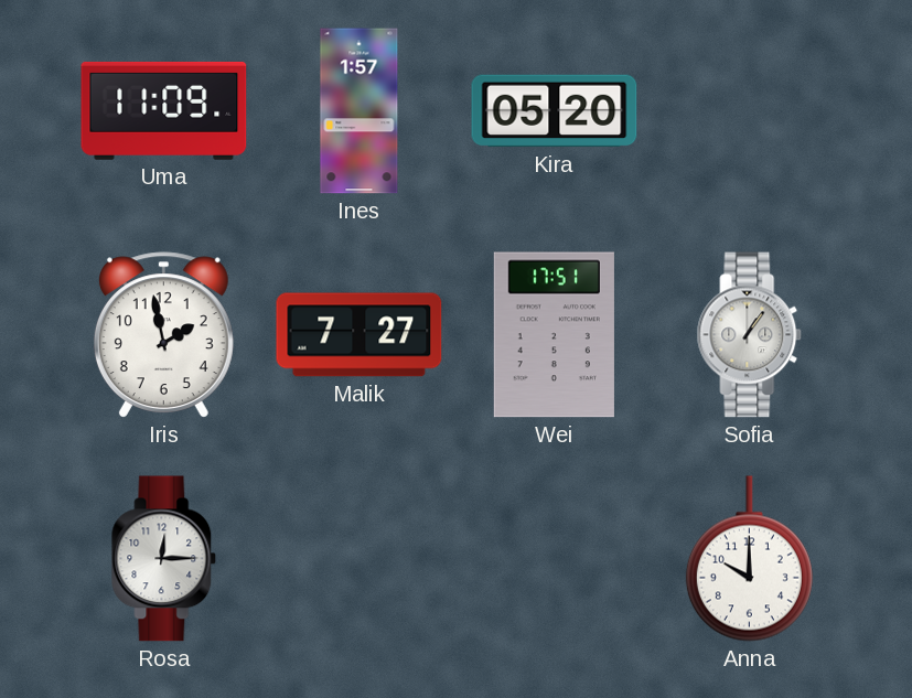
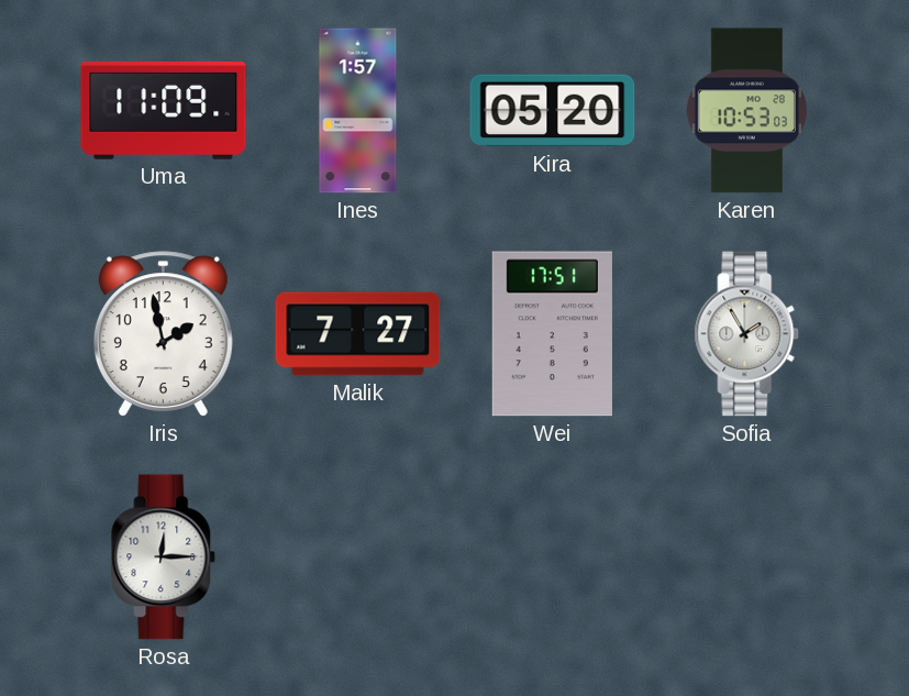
Karen: none -> 10:53
Sofia: 1:06 -> 1:55
Anna: 10:00 -> none
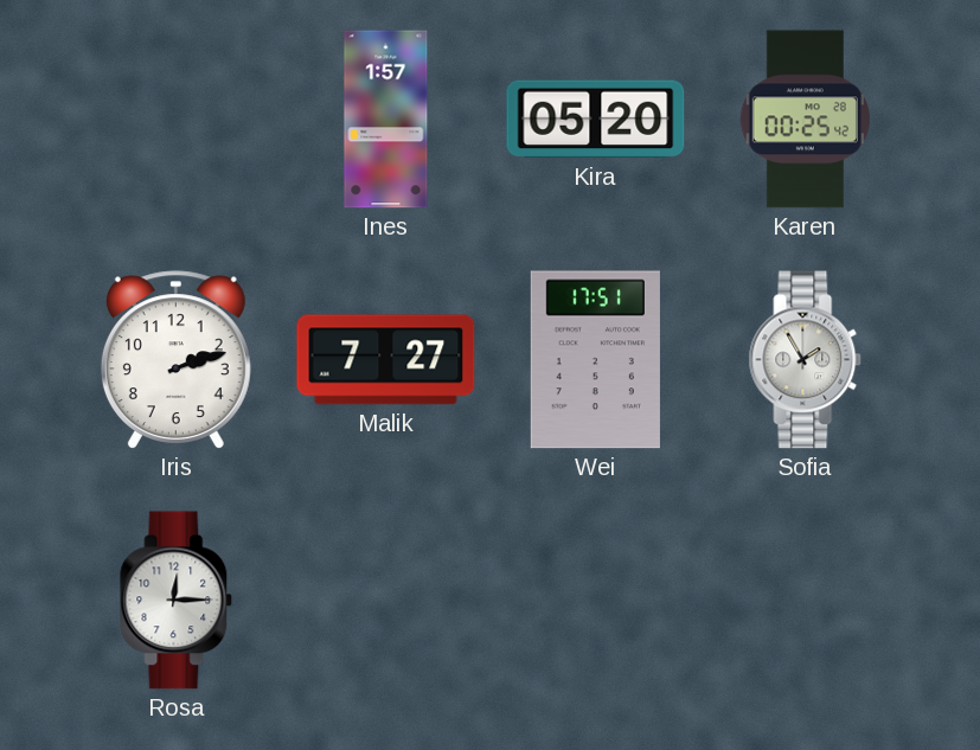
Uma: 11:09 -> none
Karen: 10:53 -> 00:25
Iris: 1:58 -> 2:12
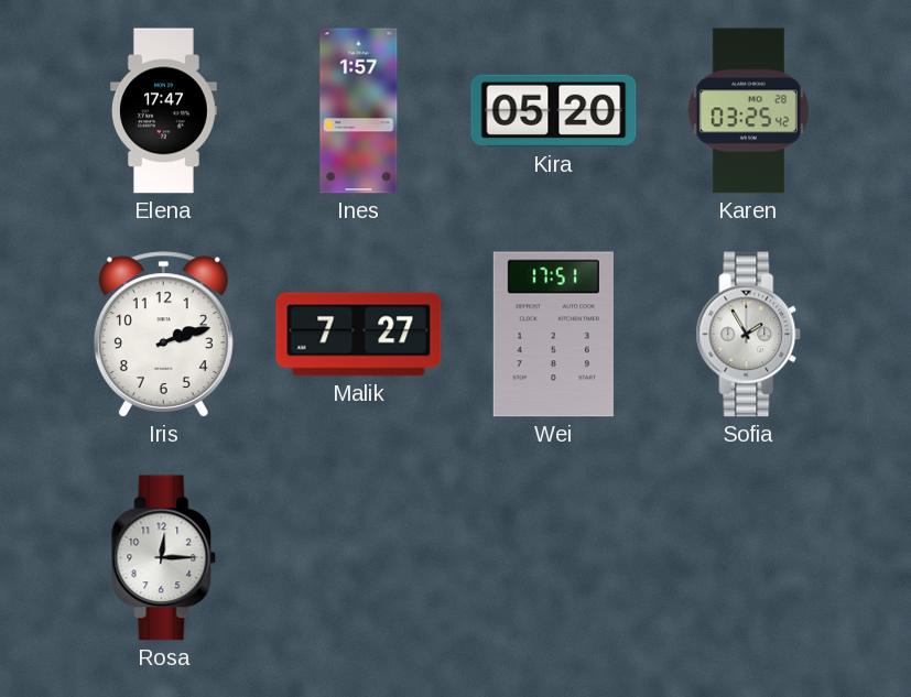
Elena: none -> 17:47
Karen: 00:25 -> 03:25
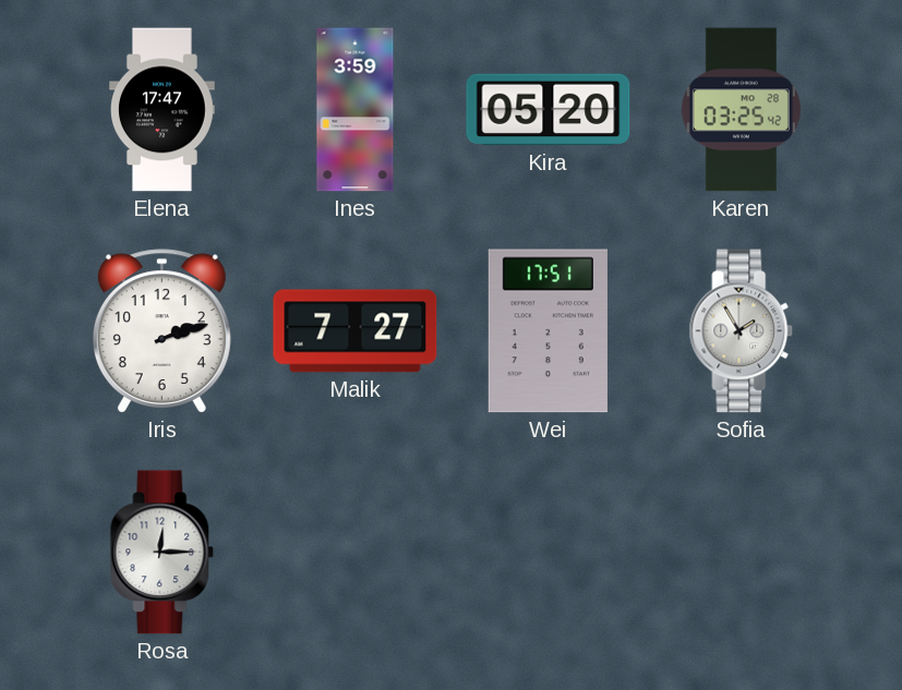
Ines: 1:57 -> 3:59
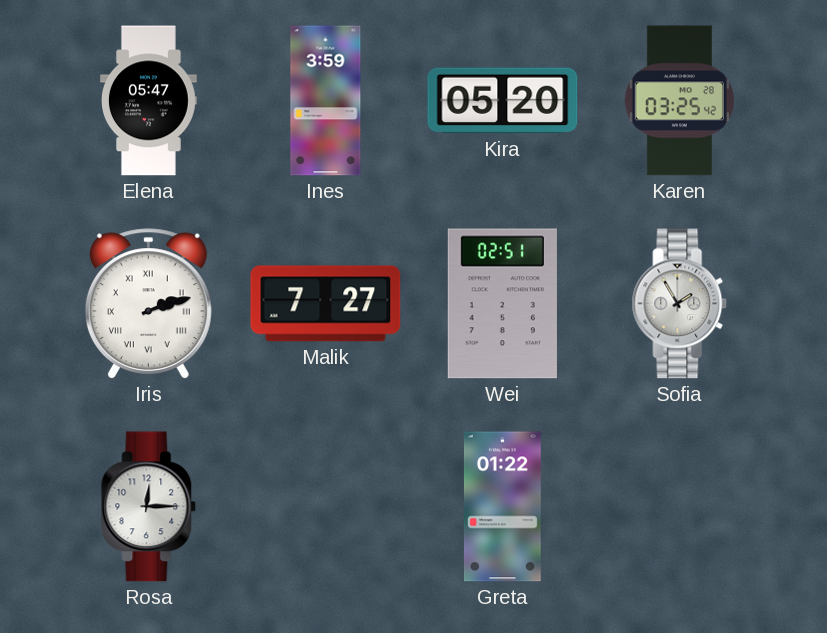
Elena: 17:47 -> 05:47
Iris numerals: Arabic -> Roman
Wei: 17:51 -> 02:51
Greta: none -> 01:22
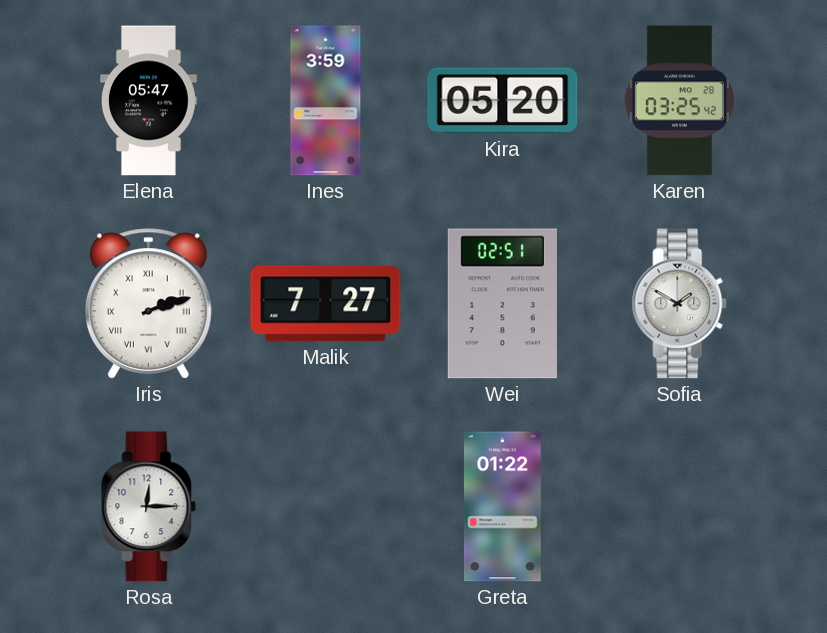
Sofia: 1:55 -> 1:50
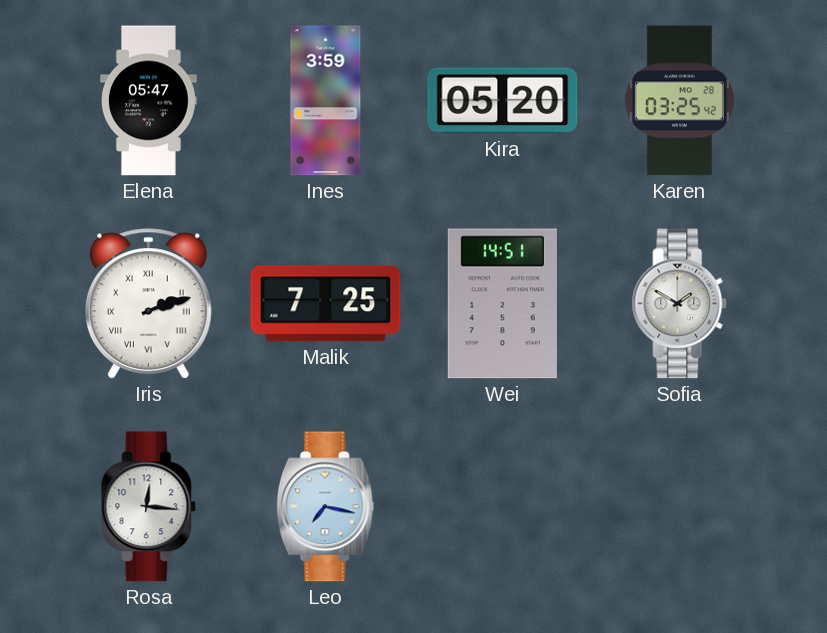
Malik: 7:27 -> 7:25
Wei: 02:51 -> 14:51
Rosa: 12:15 -> 12:16
Leo: none -> 7:17
Greta: 01:22 -> none
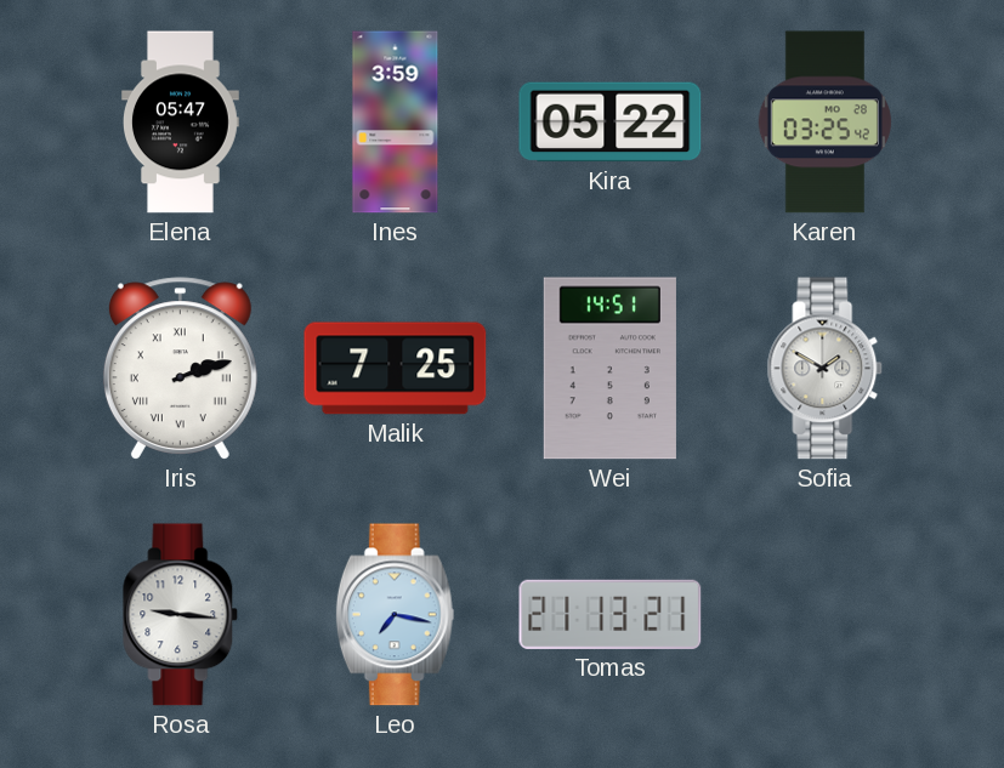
Kira: 05:20 -> 05:22
Rosa: 12:16 -> 9:16
Tomas: none -> 21:13
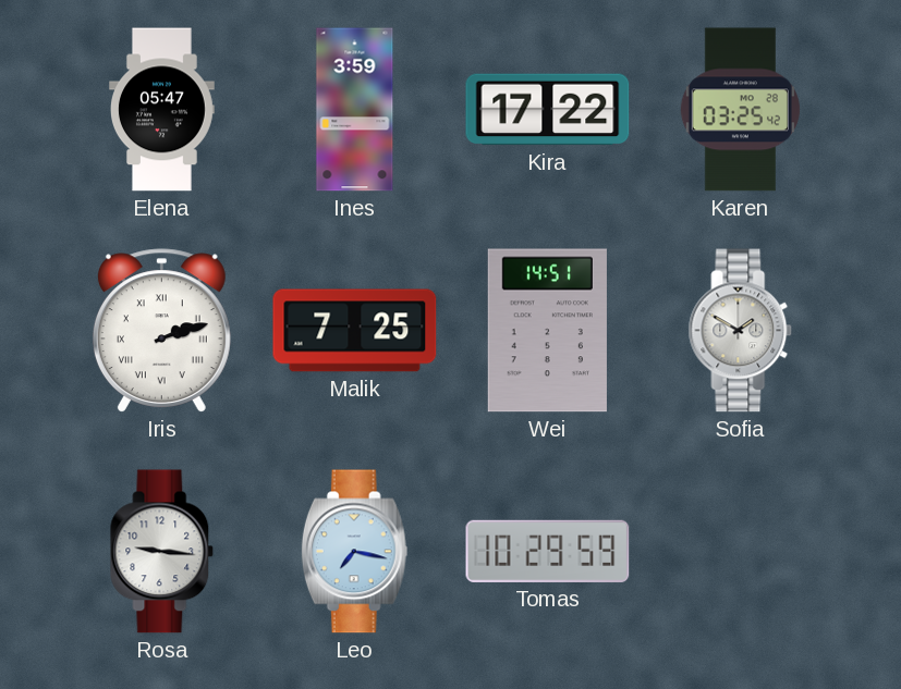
Kira: 05:22 -> 17:22
Tomas: 21:13 -> 10:29
